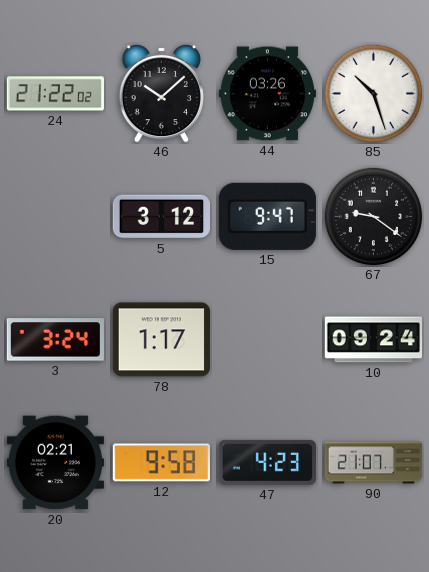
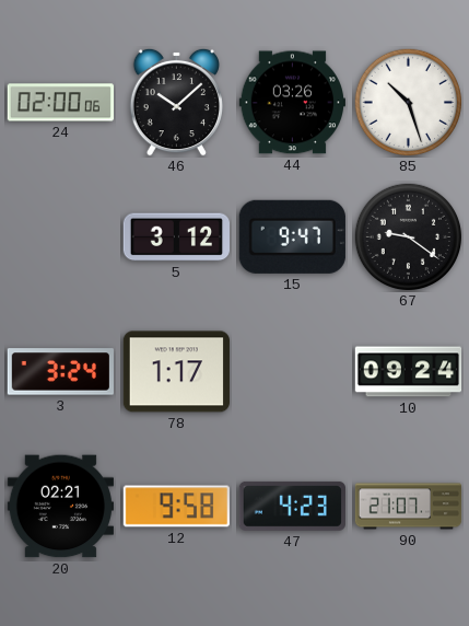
24: 21:22 -> 02:00
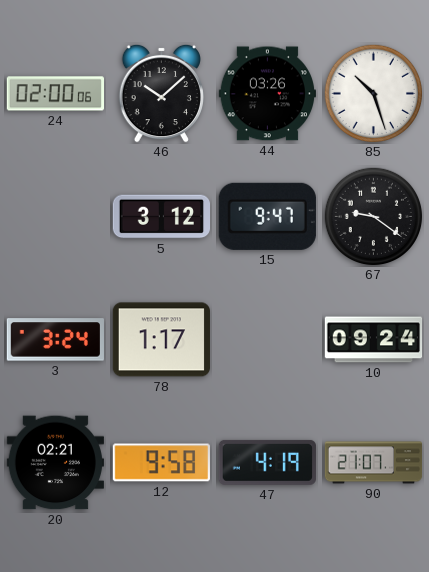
47: 4:23 -> 4:19
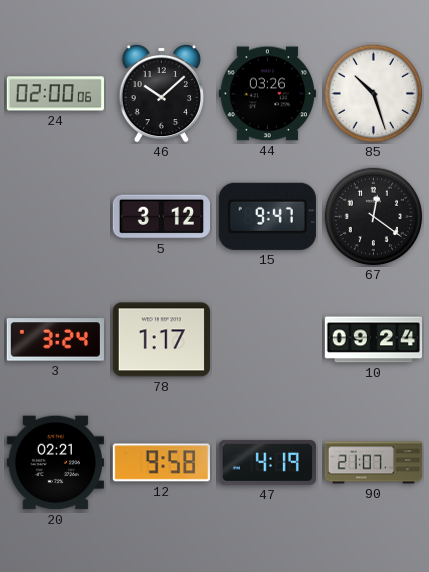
67: 9:21 -> 12:21
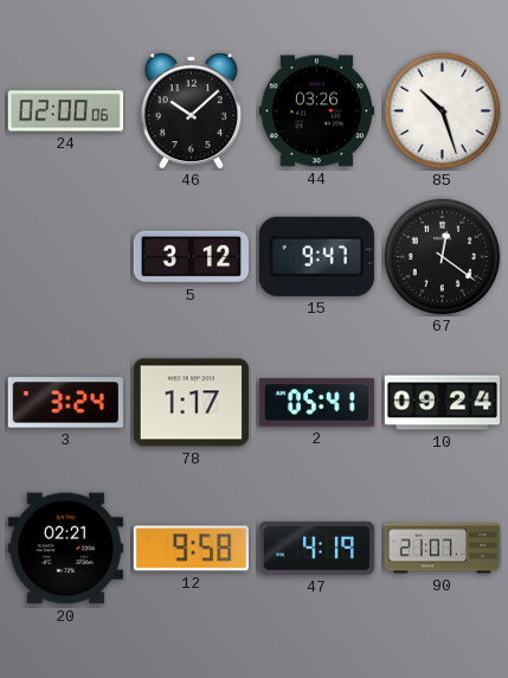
2: none -> 05:41
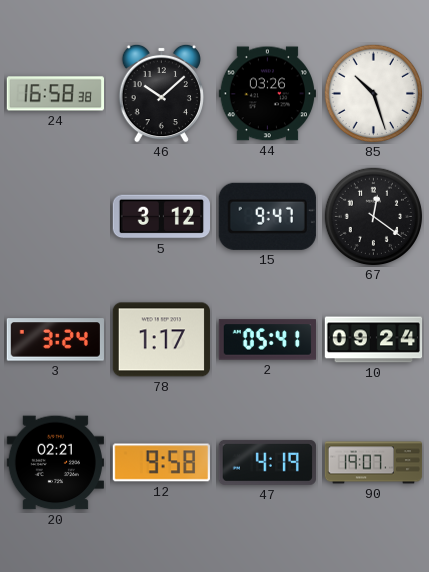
24: 02:00 -> 16:58
90: 21:07 -> 19:07
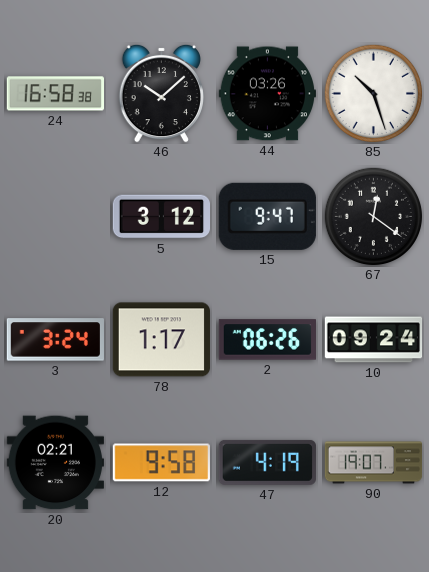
2: 05:41 -> 06:26
